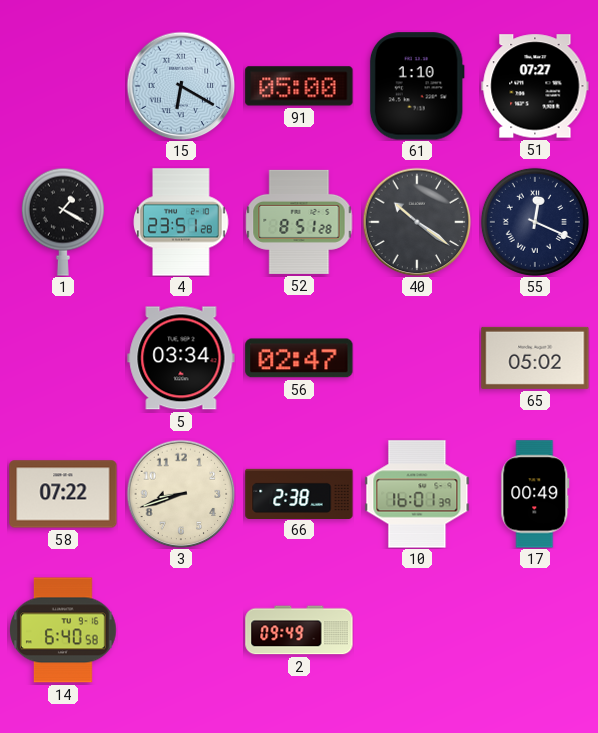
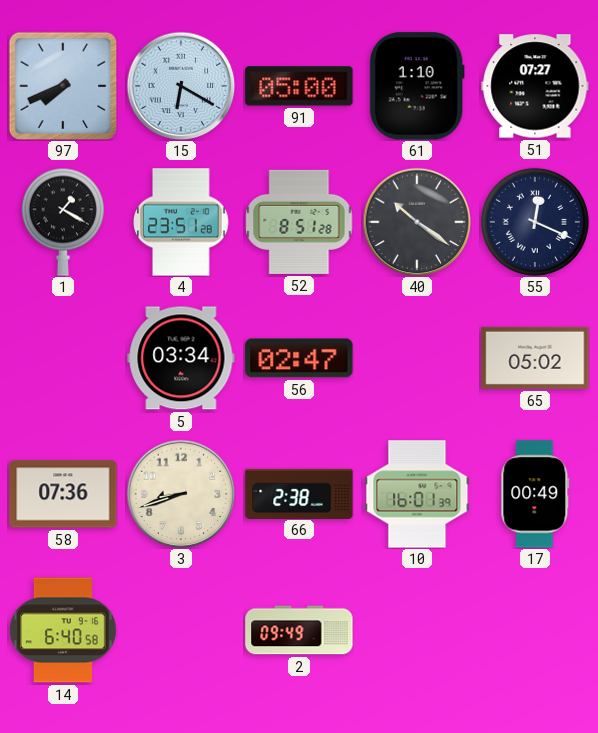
97: none -> 7:41
58: 07:22 -> 07:36
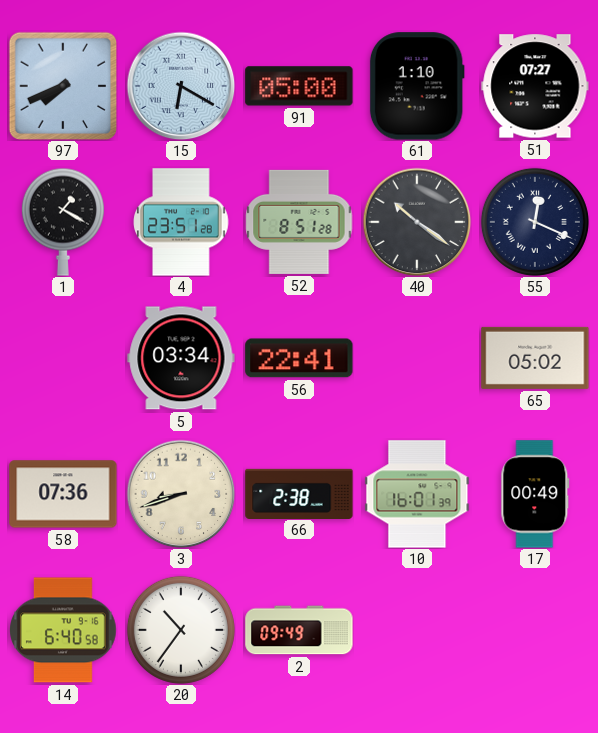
56: 02:47 -> 22:41
20: none -> 10:36
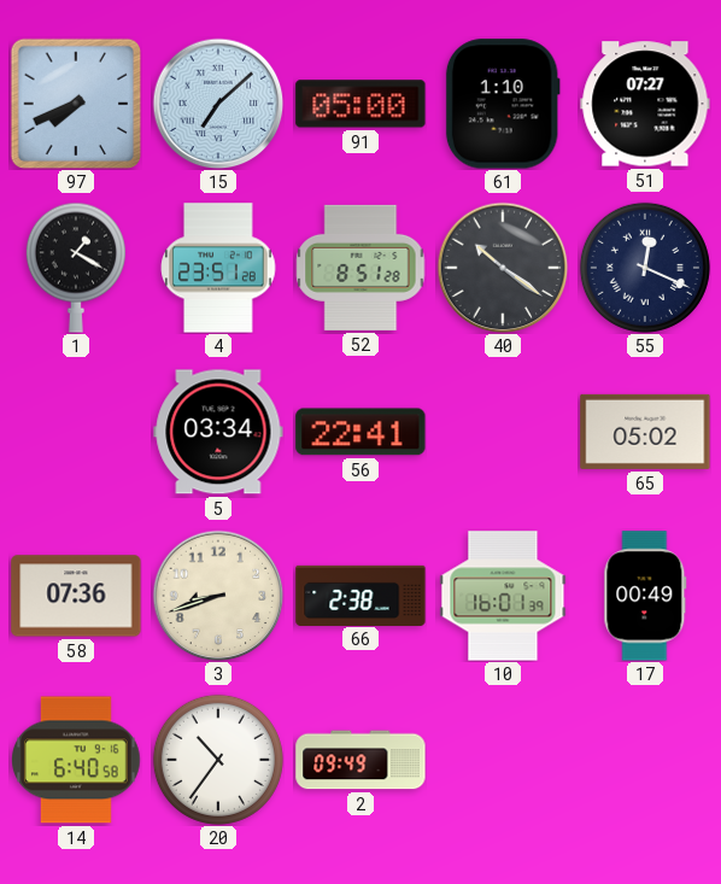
15: 6:20 -> 7:08
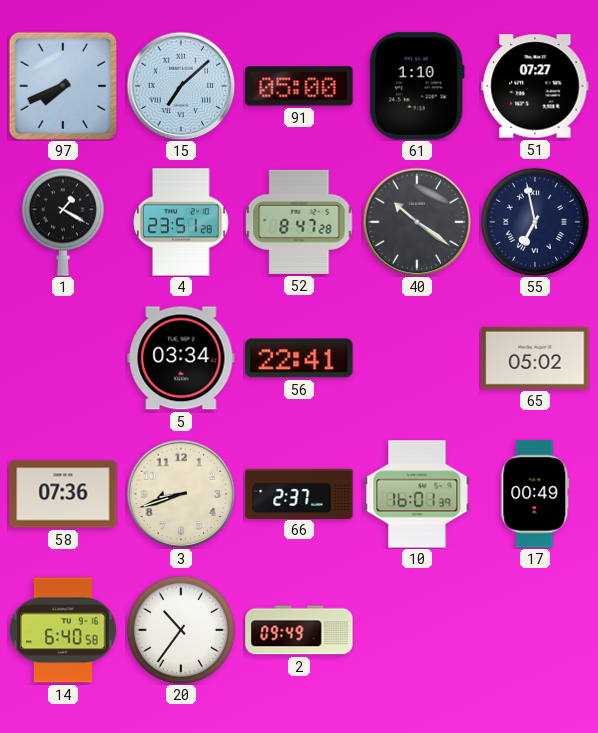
52: 8:51 -> 8:47
55: 12:19 -> 6:58
66: 2:38 -> 2:37
